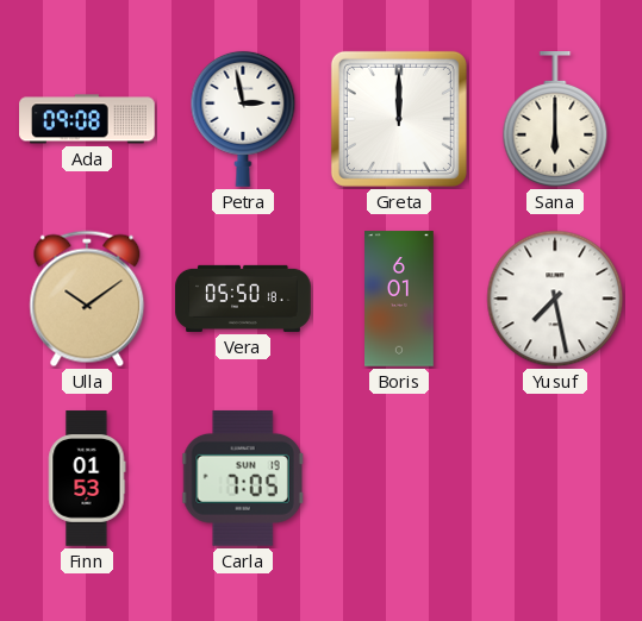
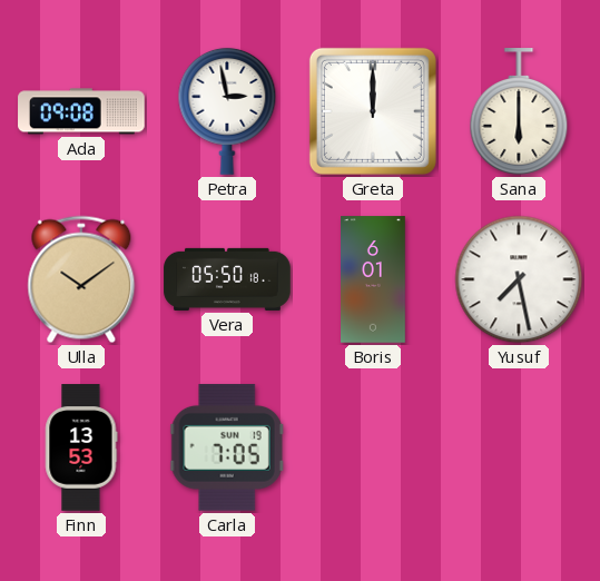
Finn: 01:53 -> 13:53
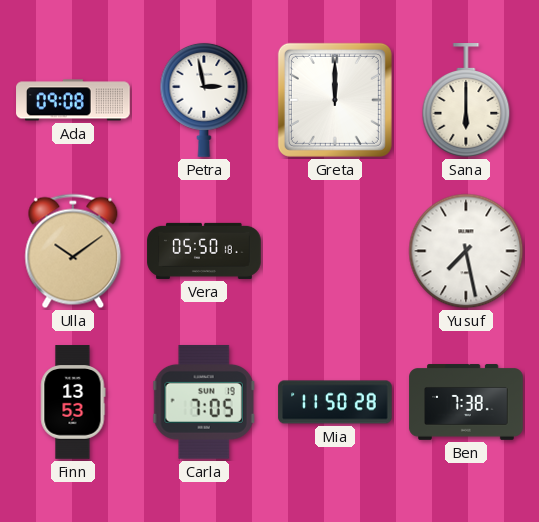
Boris: 6:01 -> none
Mia: none -> 11:50
Ben: none -> 7:38
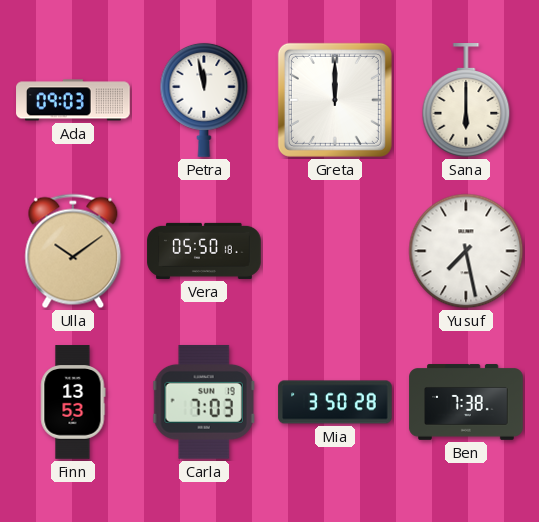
Ada: 09:08 -> 09:03
Petra: 2:58 -> 11:58
Carla: 7:05 -> 7:03
Mia: 11:50 -> 3:50
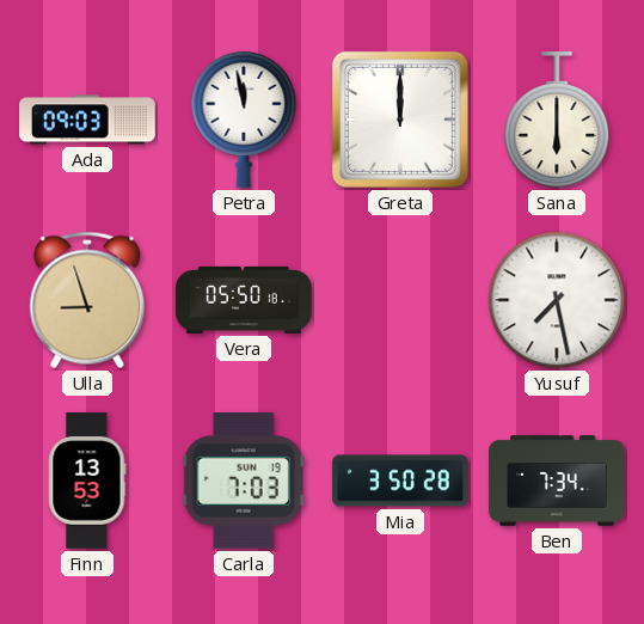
Ulla: 10:09 -> 8:57
Ben: 7:38 -> 7:34
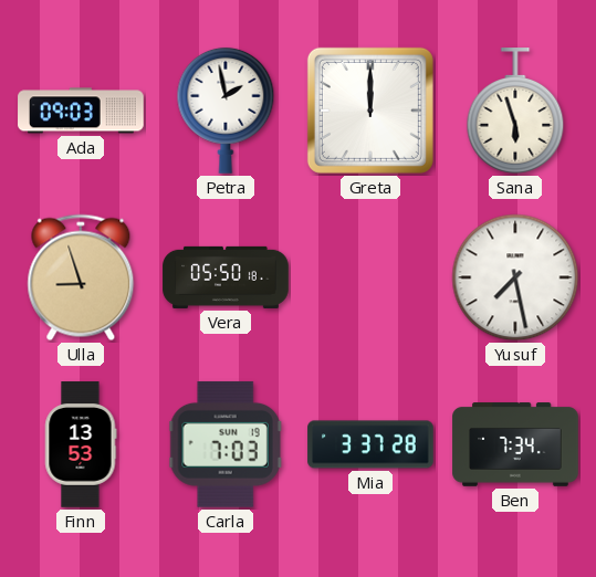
Petra: 11:58 -> 1:58
Sana: 6:00 -> 5:57
Mia: 3:50 -> 3:37
